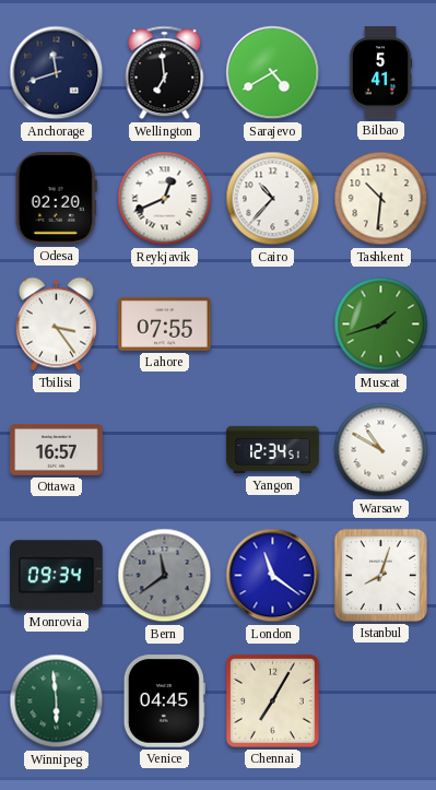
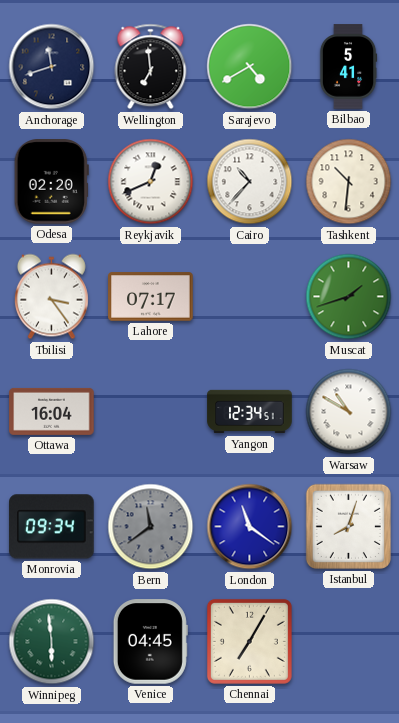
Lahore: 07:55 -> 07:17
Ottawa: 16:57 -> 16:04
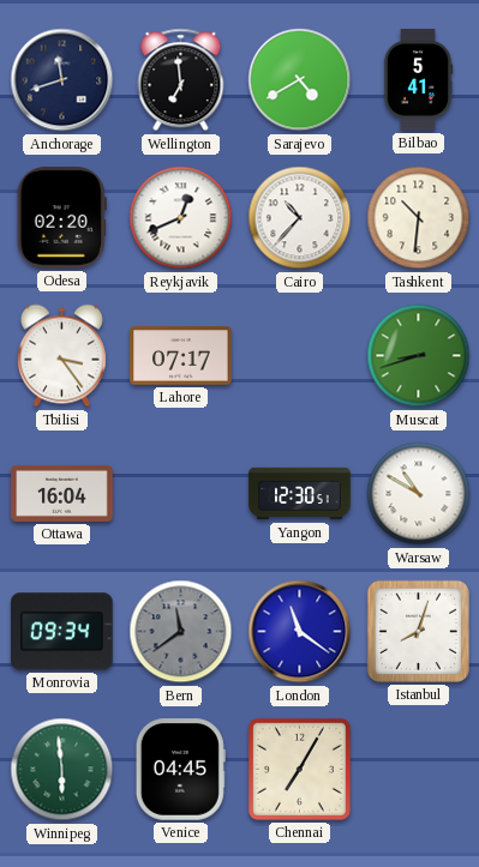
Muscat: 1:42 -> 8:42
Yangon: 12:34 -> 12:30
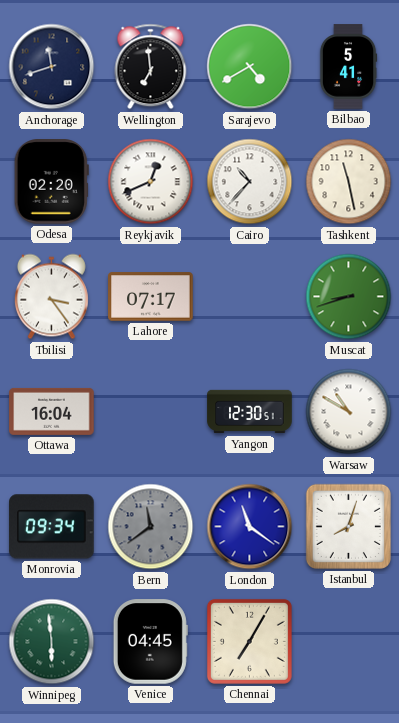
Tashkent: 10:31 -> 11:28
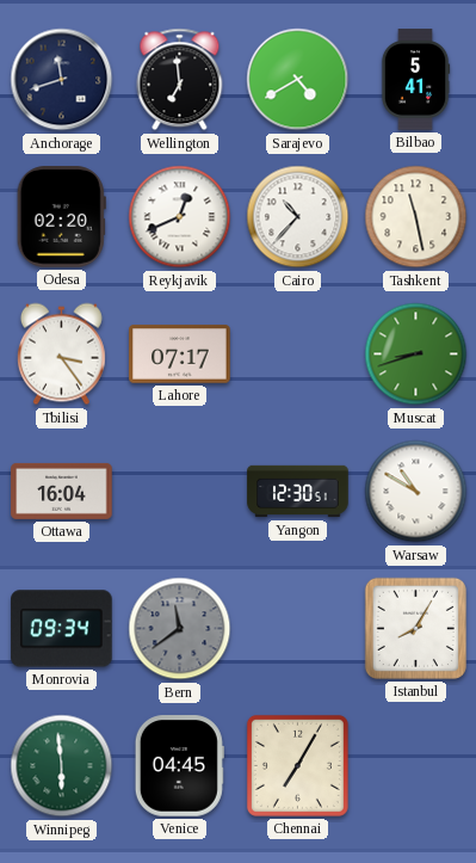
London: 11:21 -> none
Istanbul: 8:03 -> 8:05
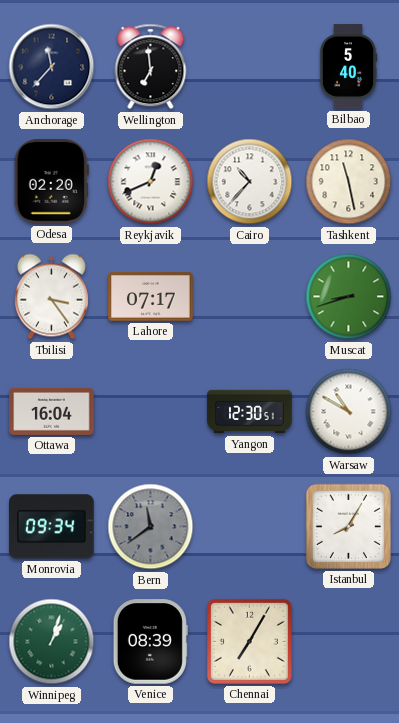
Anchorage: 11:42 -> 11:37
Sarajevo: 4:40 -> none
Bilbao: 5:41 -> 5:40
Winnipeg: 5:59 -> 1:03
Venice: 04:45 -> 08:39
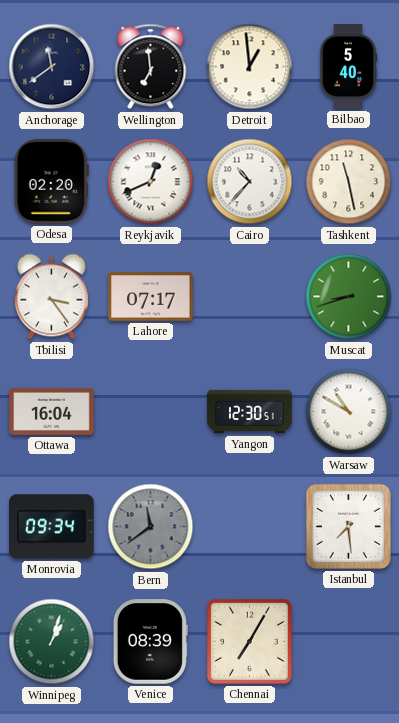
Anchorage: 11:37 -> 11:39
Detroit: none -> 12:59
Istanbul: 8:05 -> 7:29
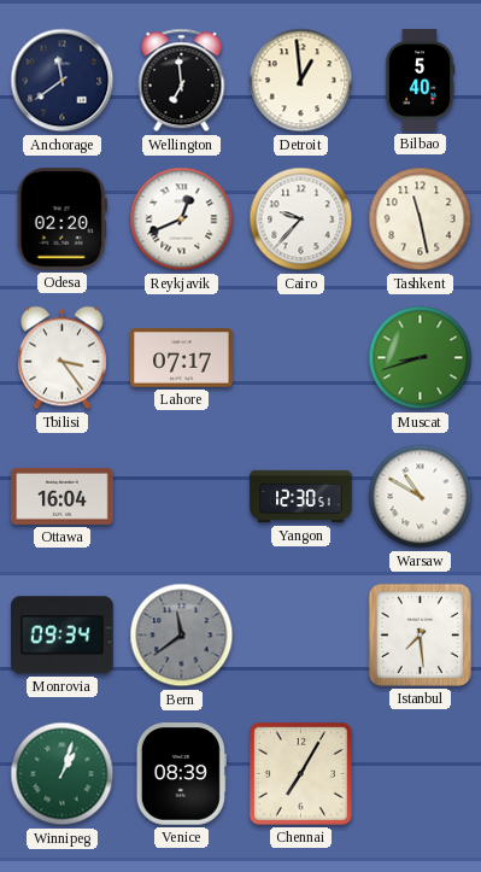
Cairo: 10:37 -> 9:37
